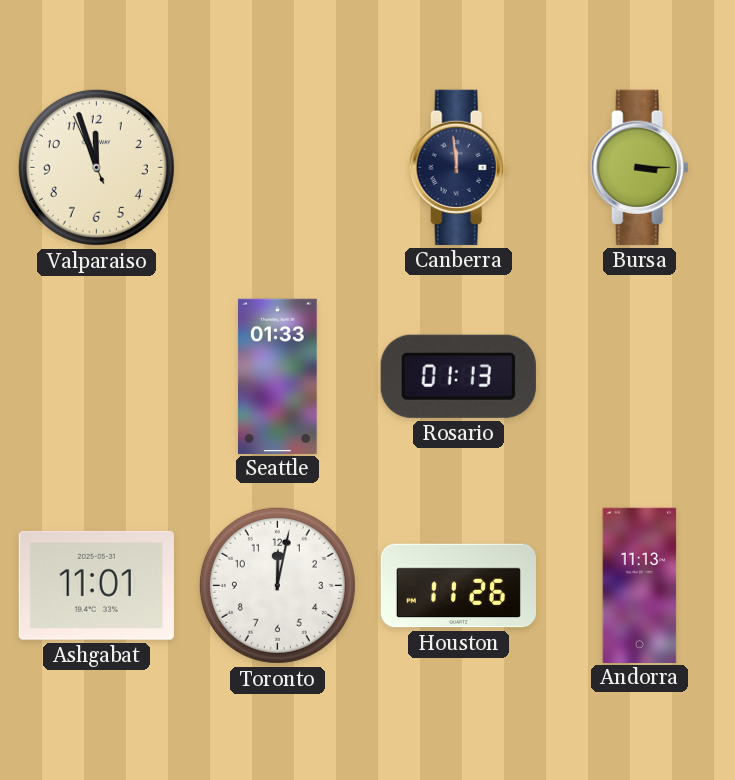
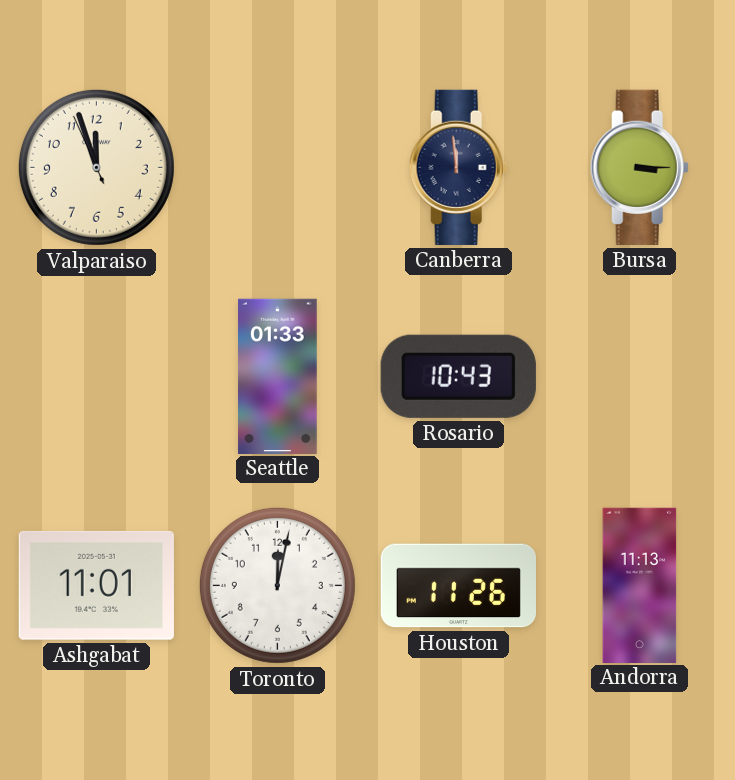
Rosario: 01:13 -> 10:43
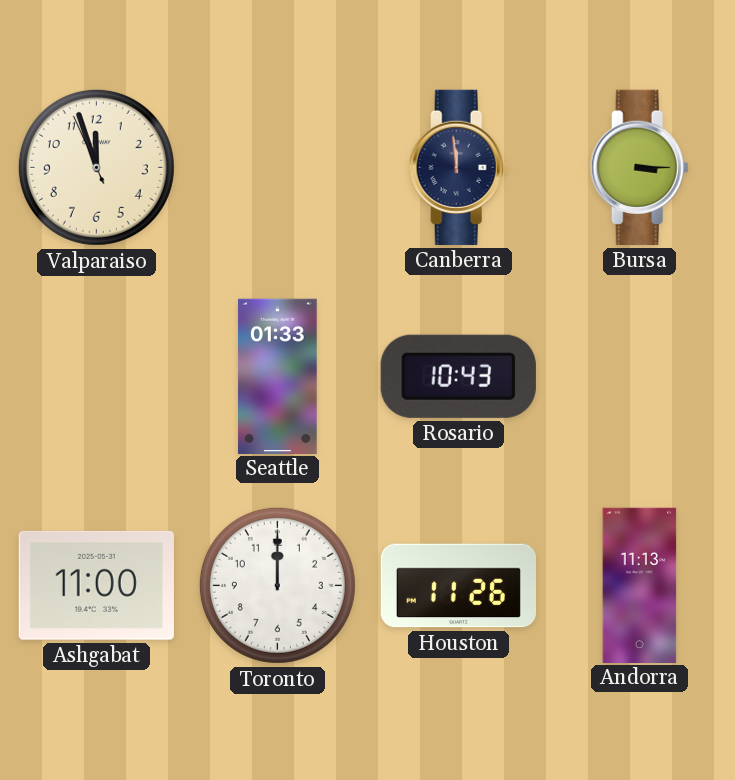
Ashgabat: 11:01 -> 11:00
Toronto: 12:02 -> 12:00
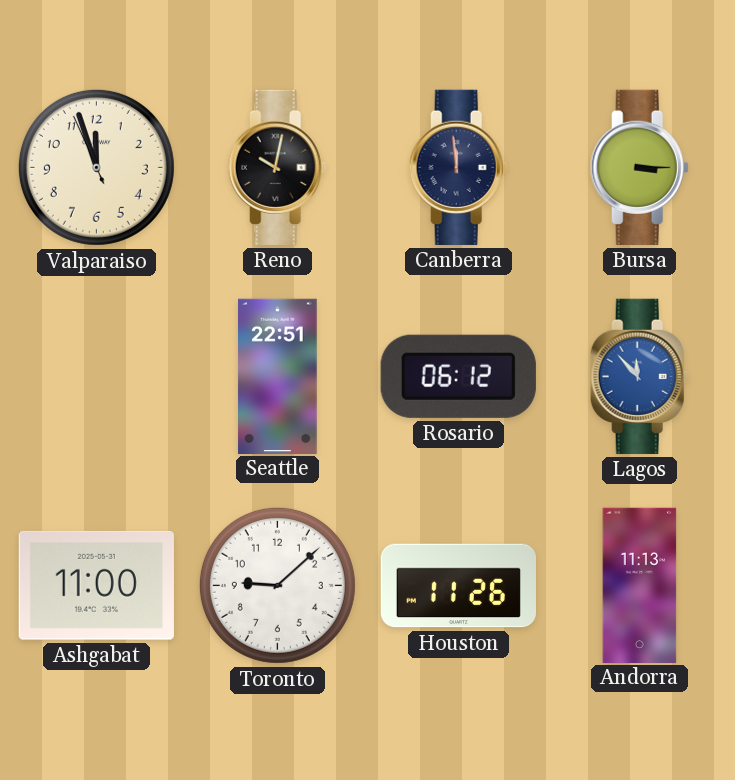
Reno: none -> 10:02
Seattle: 01:33 -> 22:51
Rosario: 10:43 -> 06:12
Lagos: none -> 11:53
Toronto: 12:00 -> 9:08
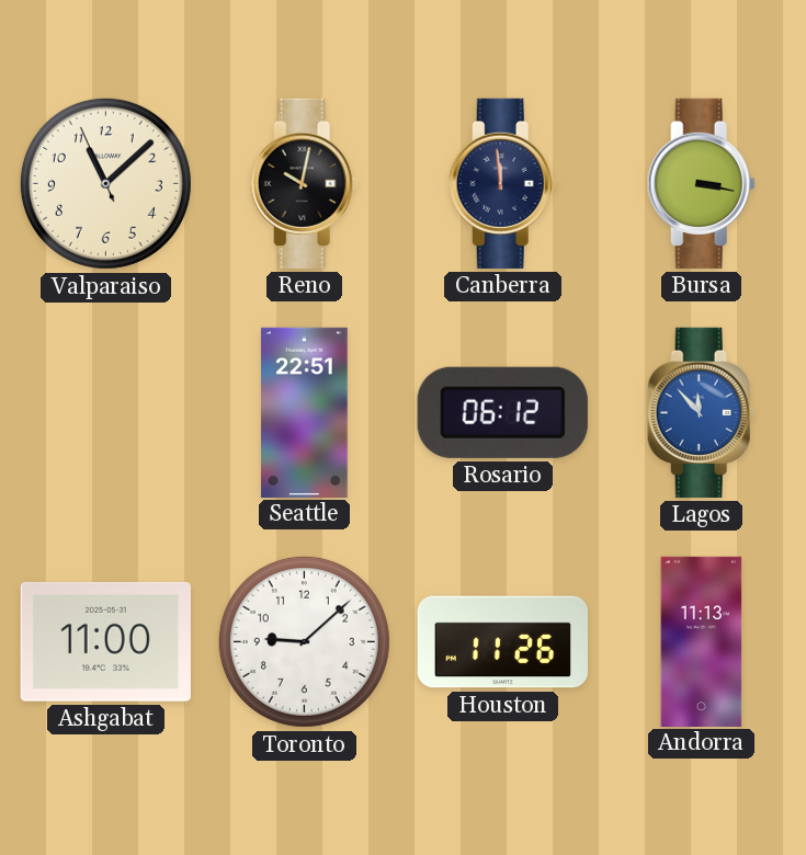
Valparaiso: 11:56 -> 11:07
Bursa: 3:15 -> 3:17
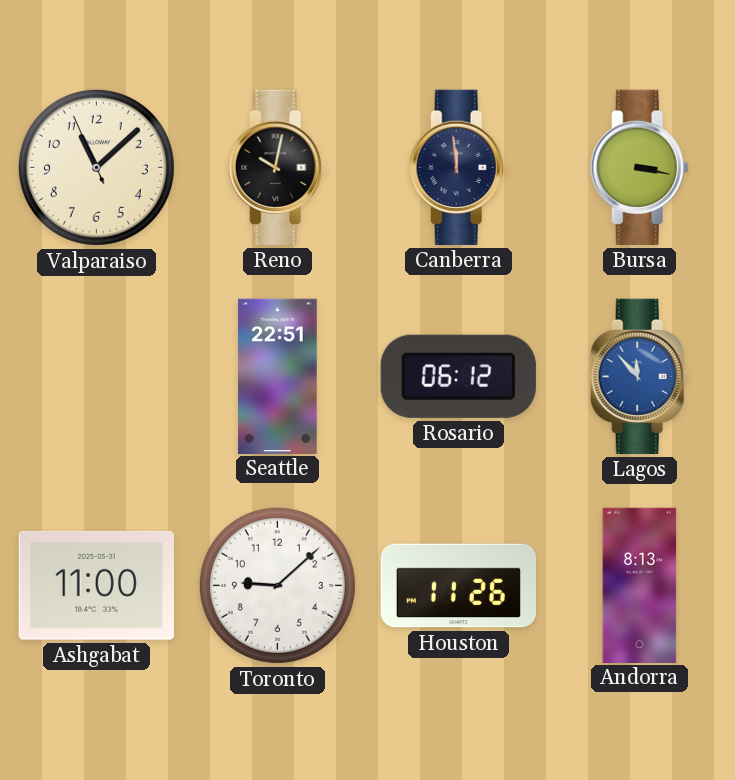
Andorra: 11:13 -> 8:13
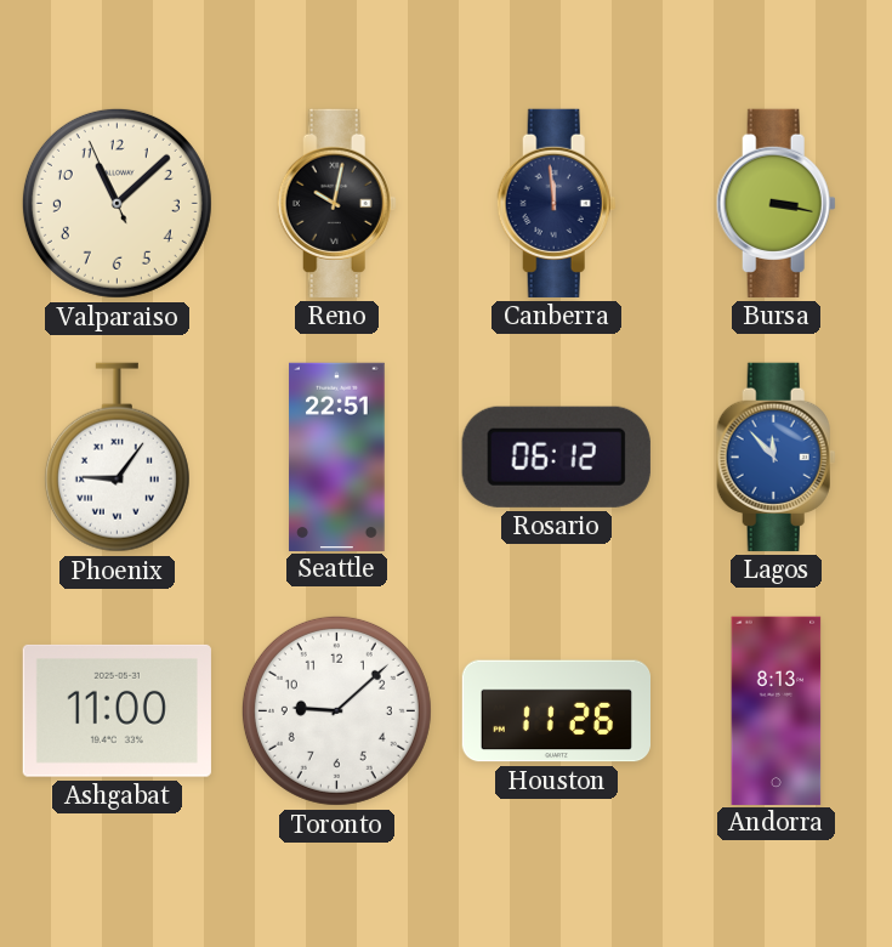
Phoenix: none -> 9:06
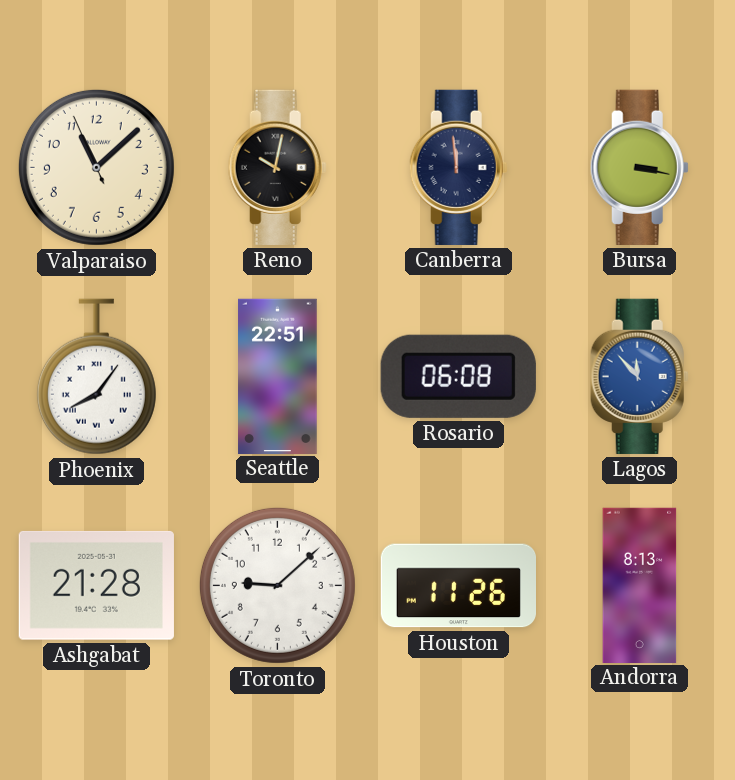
Phoenix: 9:06 -> 8:06
Rosario: 06:12 -> 06:08
Ashgabat: 11:00 -> 21:28
